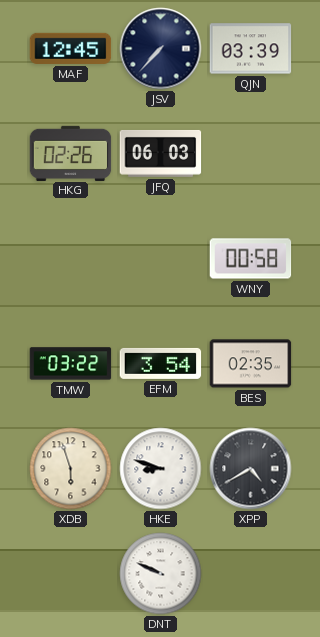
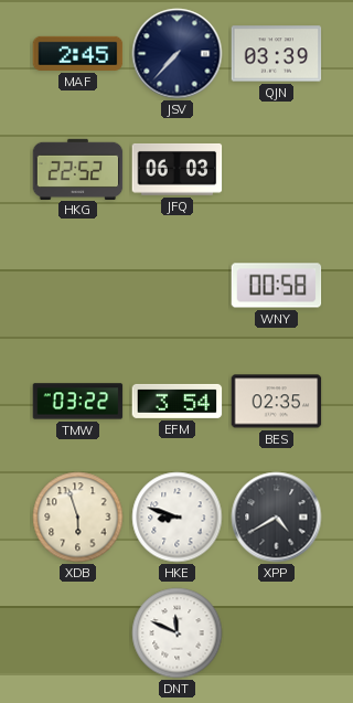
MAF: 12:45 -> 2:45
HKG: 02:26 -> 22:52
DNT: 9:49 -> 11:49
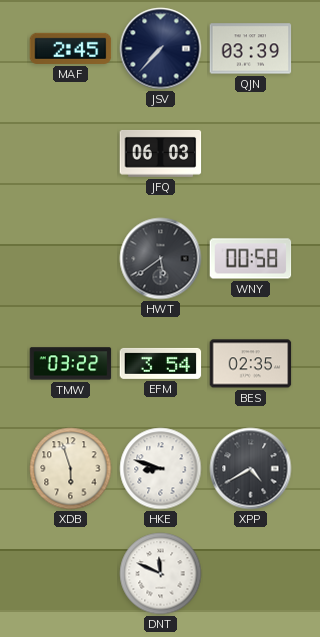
HKG: 22:52 -> none
HWT: none -> 5:39
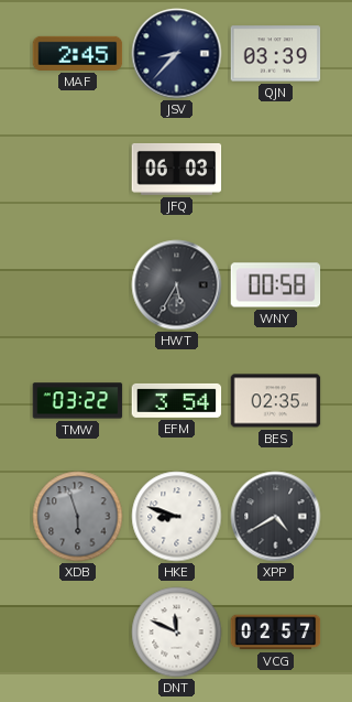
JSV: 7:37 -> 8:37
HWT: 5:39 -> 5:35
XDB dial: cream -> grey
VCG: none -> 02:57
